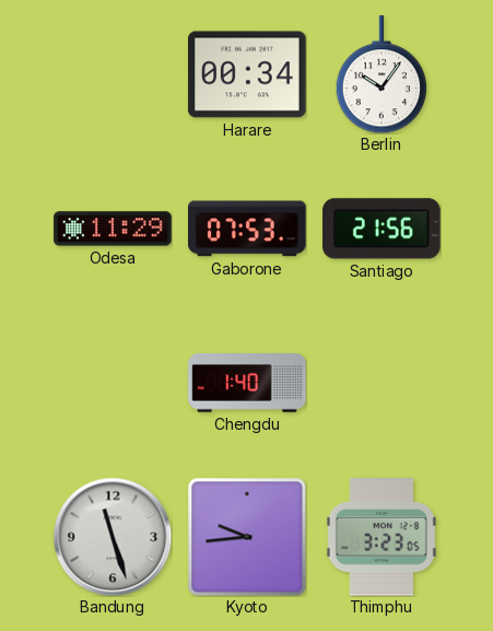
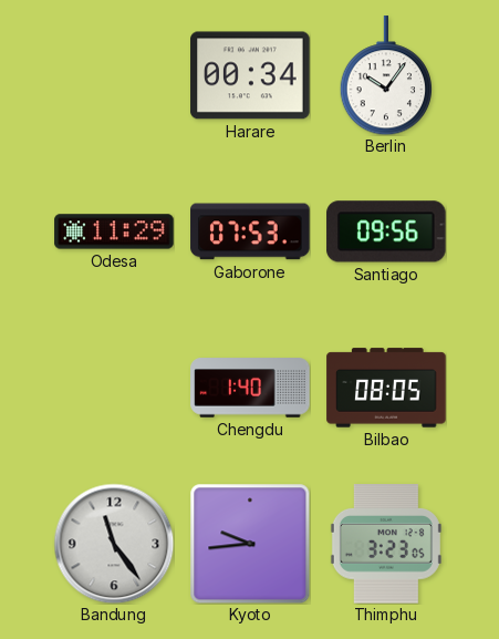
Santiago: 21:56 -> 09:56
Bilbao: none -> 08:05
Bandung: 11:27 -> 11:24
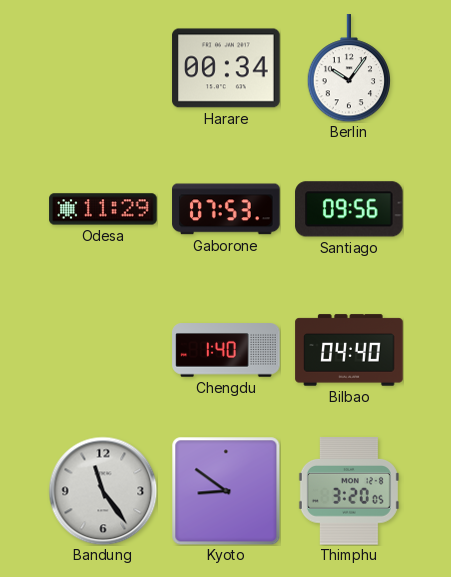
Bilbao: 08:05 -> 04:40
Kyoto: 9:44 -> 8:51
Thimphu: 3:23 -> 3:20
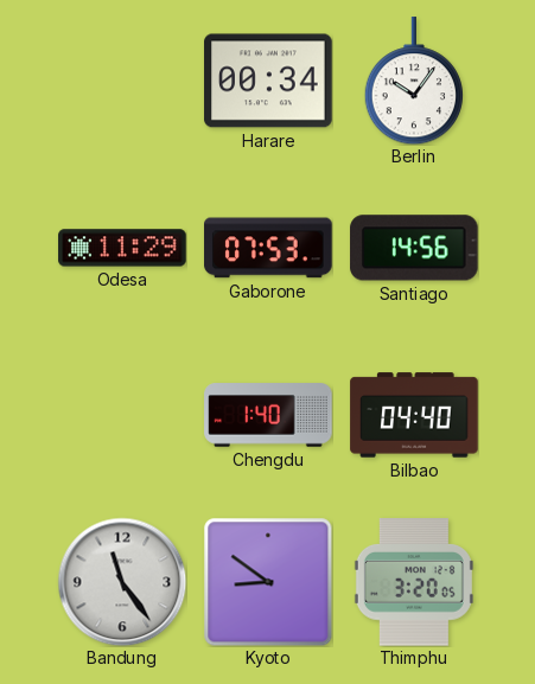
Santiago: 09:56 -> 14:56
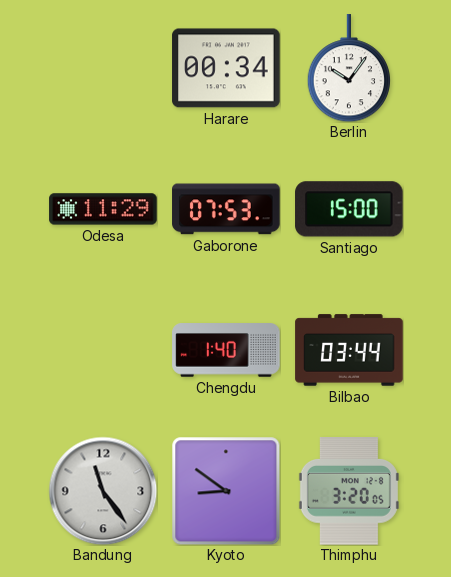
Santiago: 14:56 -> 15:00
Bilbao: 04:40 -> 03:44
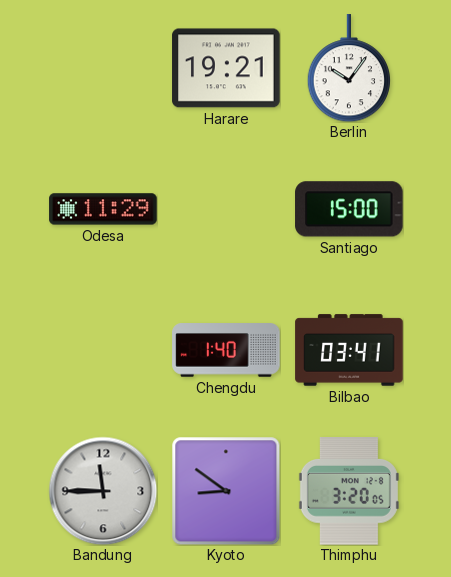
Harare: 00:34 -> 19:21
Gaborone: 07:53 -> none
Bilbao: 03:44 -> 03:41
Bandung: 11:24 -> 11:45
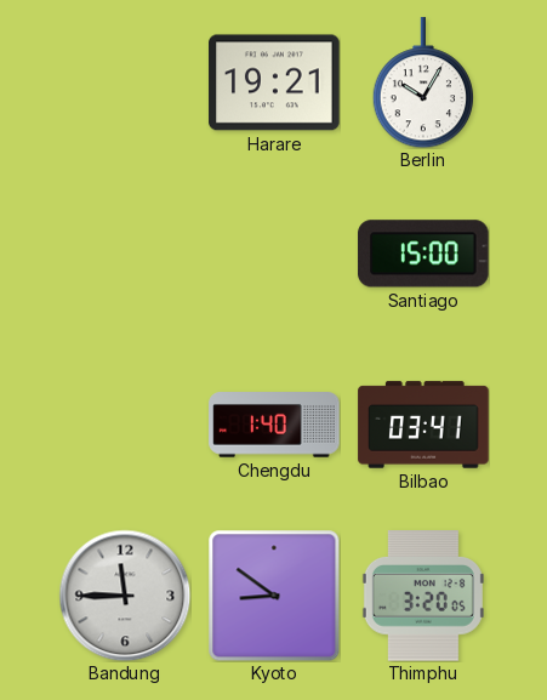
Berlin: 10:06 -> 10:05
Odesa: 11:29 -> none
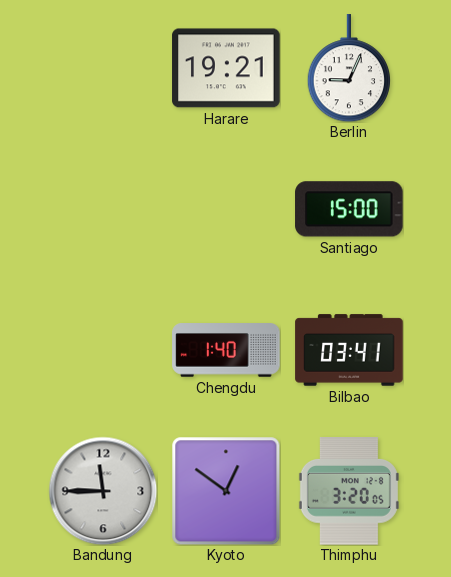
Berlin: 10:05 -> 9:04
Kyoto: 8:51 -> 12:51
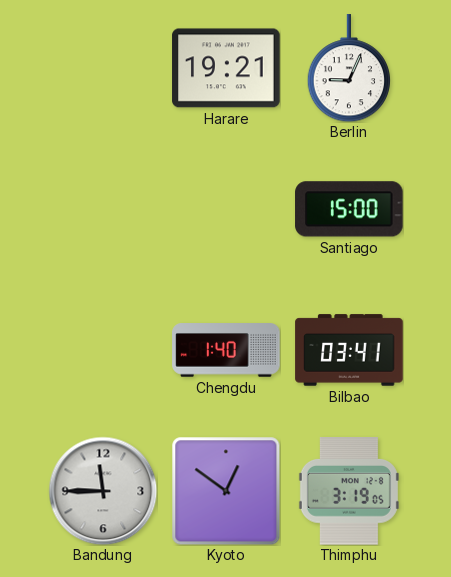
Thimphu: 3:20 -> 3:19
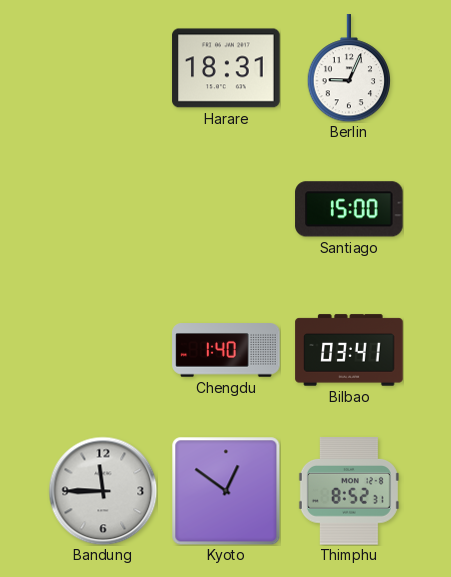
Harare: 19:21 -> 18:31
Thimphu: 3:19 -> 8:52
